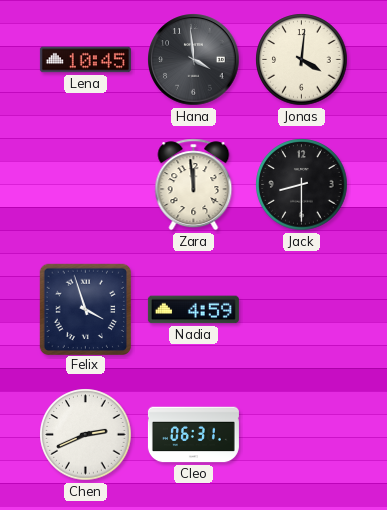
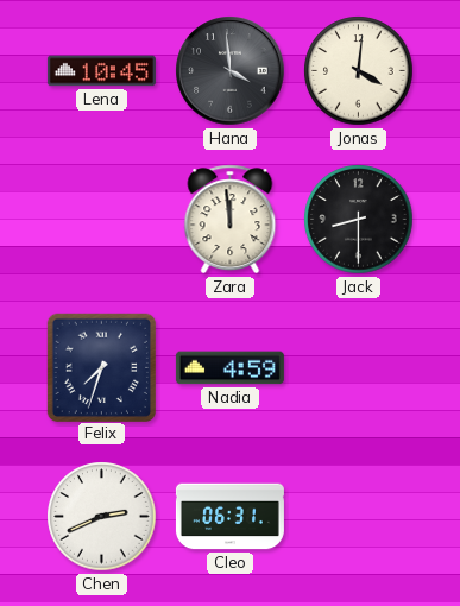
Felix: 3:57 -> 7:33
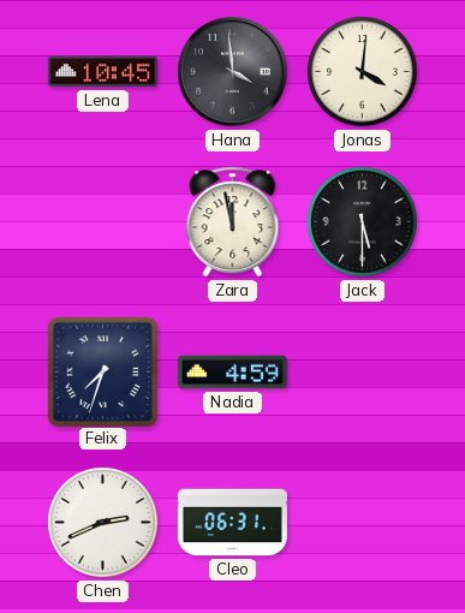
Zara: 11:59 -> 11:58
Jack: 8:30 -> 5:30
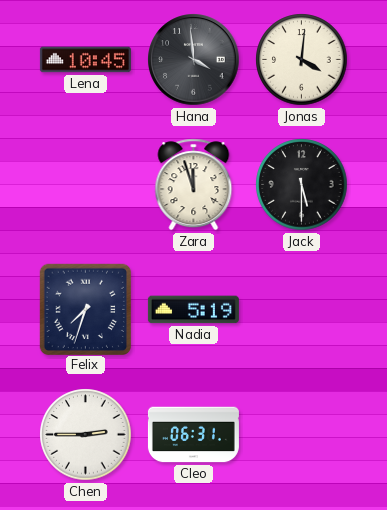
Zara: 11:58 -> 11:57
Nadia: 4:59 -> 5:19
Chen: 2:41 -> 2:45
